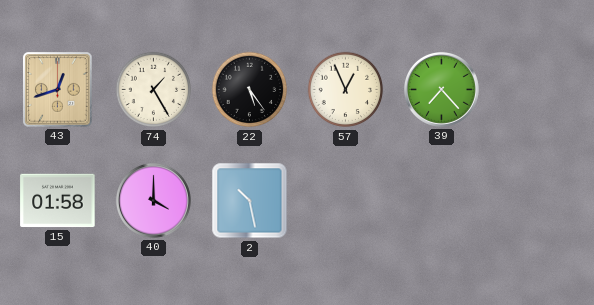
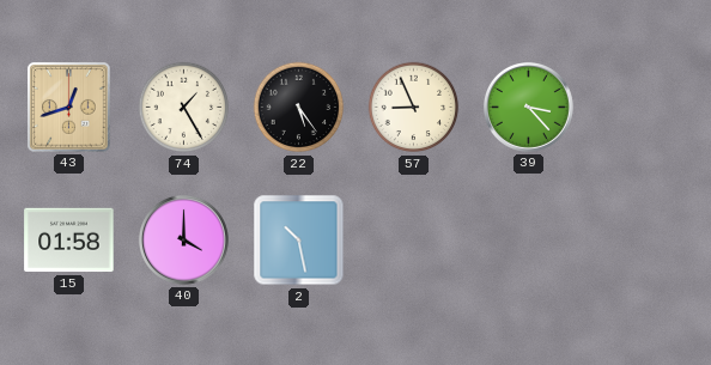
57: 12:56 -> 8:56
39: 7:23 -> 3:23
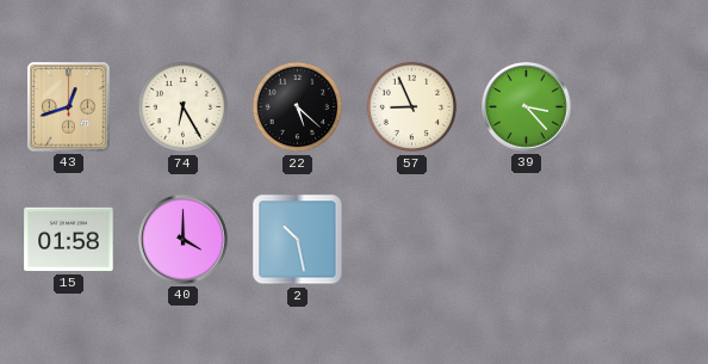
74: 1:25 -> 6:25
22: 5:24 -> 5:22
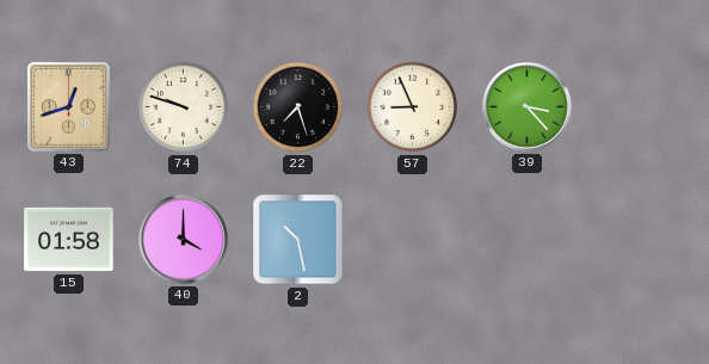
74: 6:25 -> 9:48
22: 5:22 -> 7:27
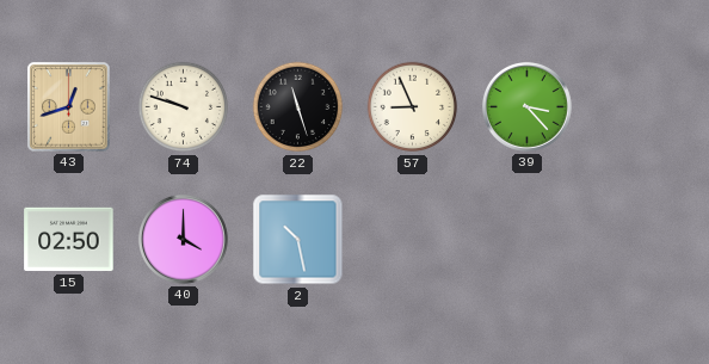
22: 7:27 -> 11:27
15: 01:58 -> 02:50
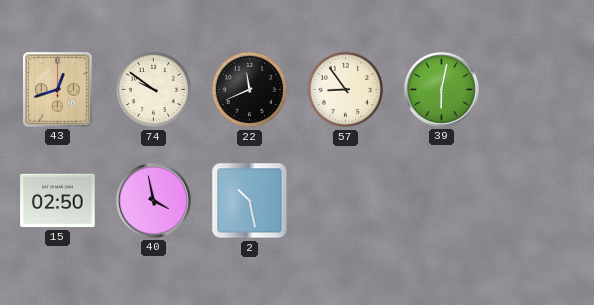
74: 9:48 -> 9:51
22: 11:27 -> 11:41
57: 8:56 -> 8:54
39: 3:23 -> 6:02
40: 4:00 -> 3:58
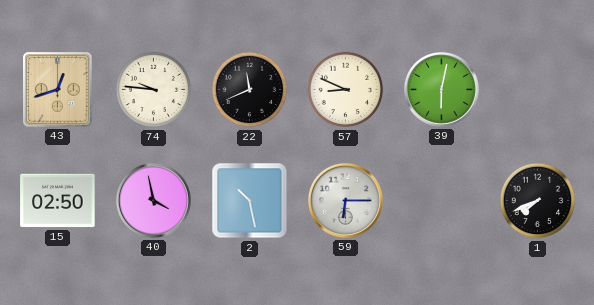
74: 9:51 -> 9:46
57: 8:54 -> 8:49
59: none -> 6:15
1: none -> 7:41
